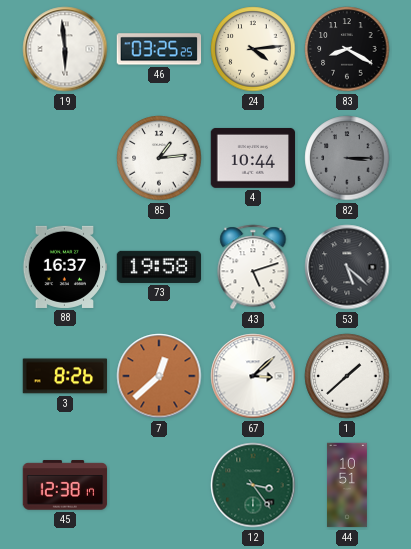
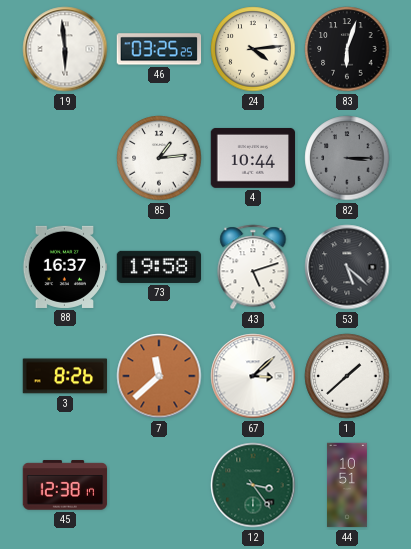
83: 8:20 -> 6:03
7: 12:38 -> 11:38
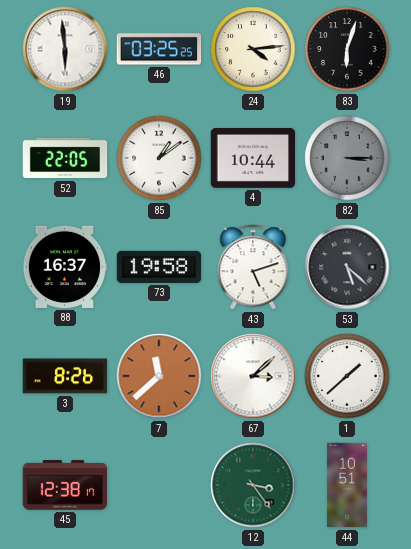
52: none -> 22:05
85: 1:14 -> 1:09
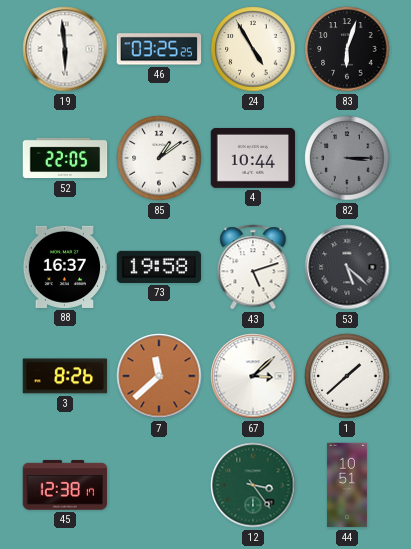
24: 4:14 -> 4:55
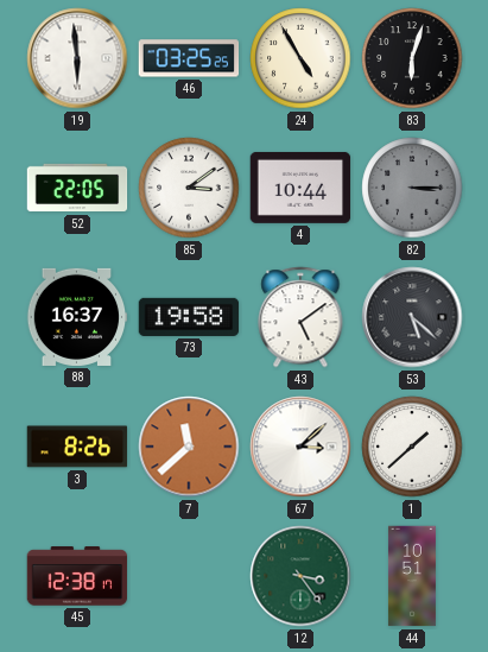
85: 1:09 -> 3:09
43: 5:12 -> 5:09
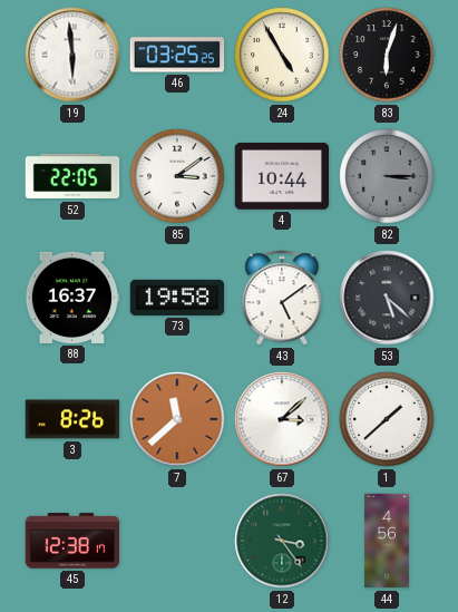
44: 10:51 -> 4:56
